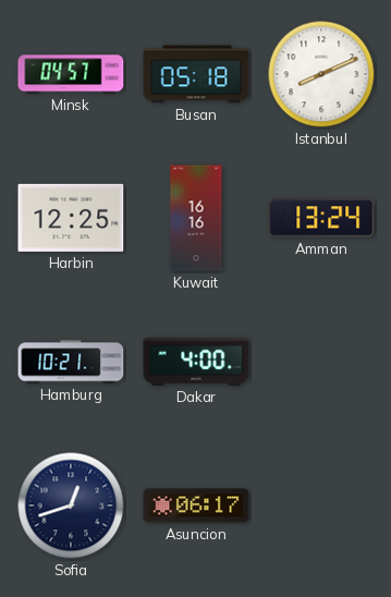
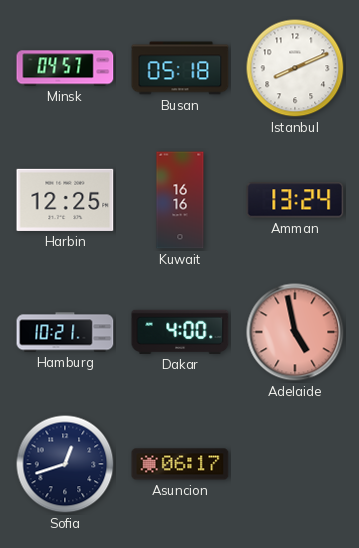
Adelaide: none -> 4:58
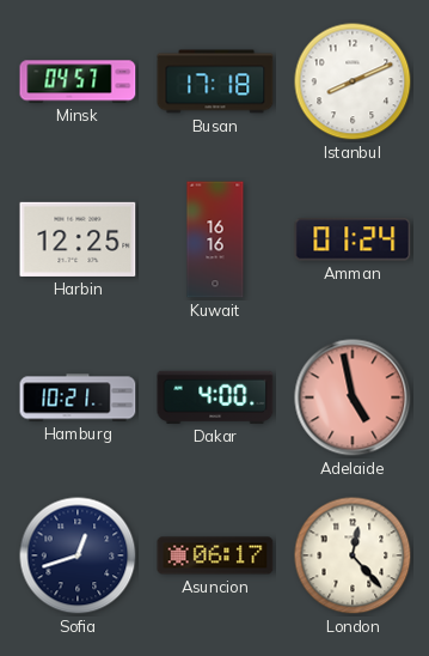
Busan: 05:18 -> 17:18
Amman: 13:24 -> 01:24
London: none -> 12:23
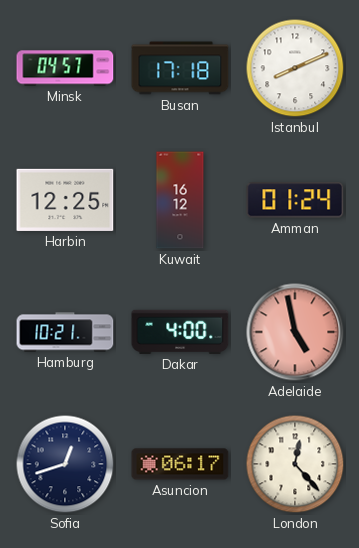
Kuwait: 16:16 -> 16:12
